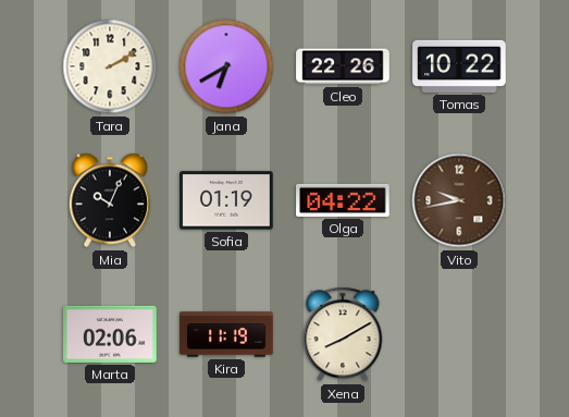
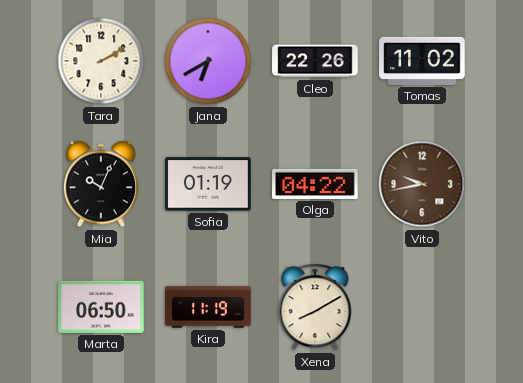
Tomas: 10:22 -> 11:02
Marta: 02:06 -> 06:50
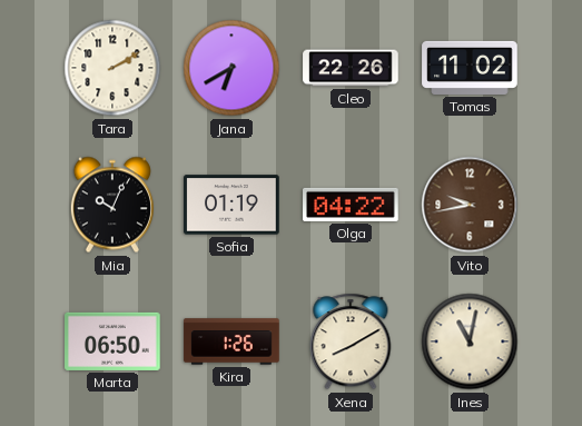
Kira: 11:19 -> 1:26
Ines: none -> 11:02
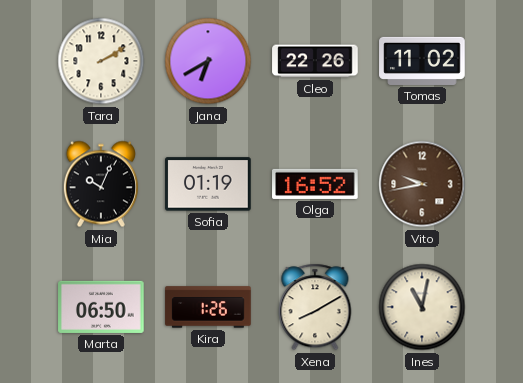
Olga: 04:22 -> 16:52
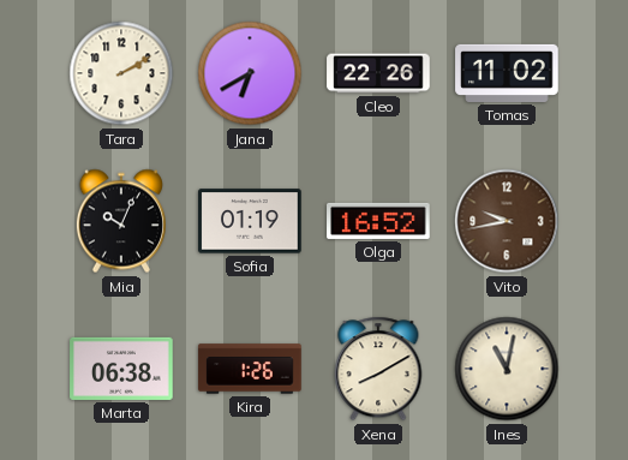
Marta: 06:50 -> 06:38
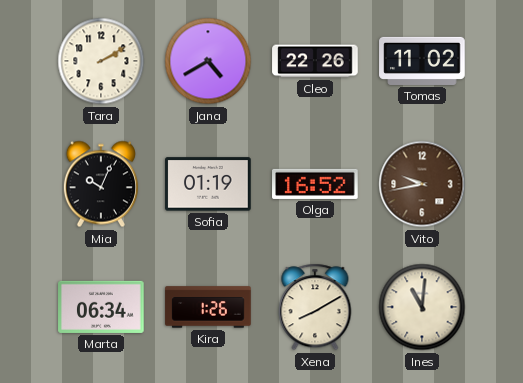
Jana: 6:40 -> 4:40
Marta: 06:38 -> 06:34
Ines: 11:02 -> 11:01
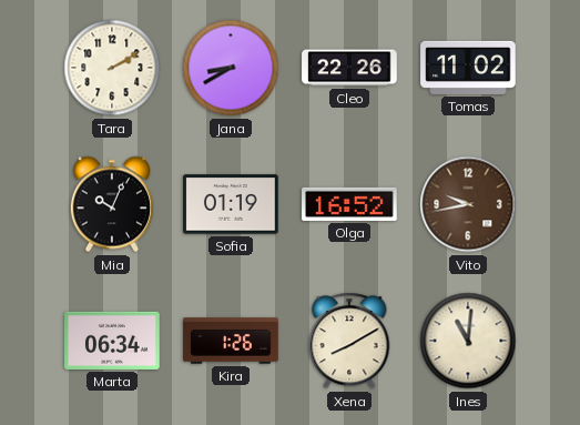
Jana: 4:40 -> 8:40
